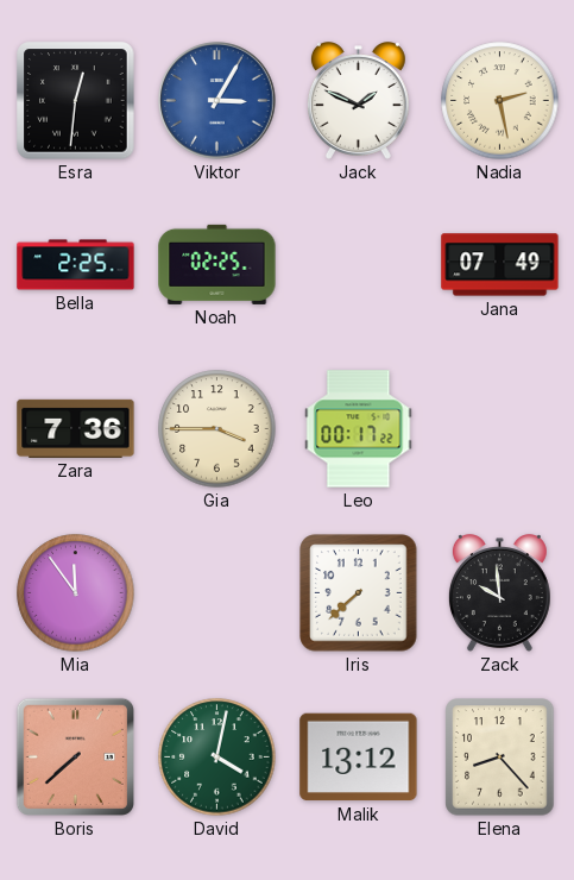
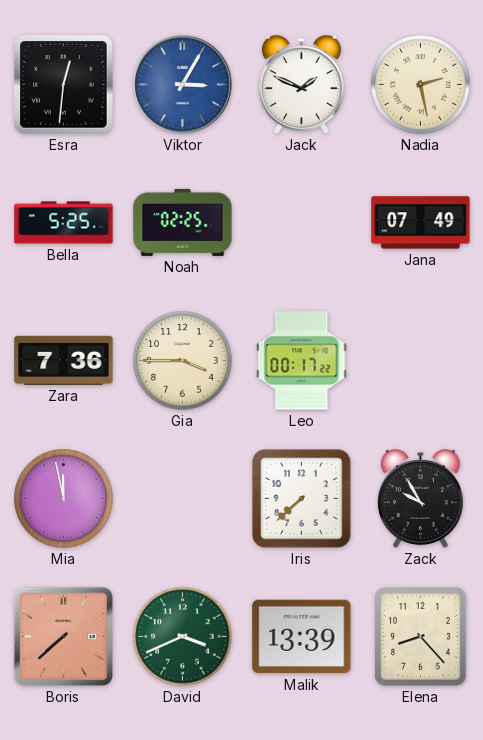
Bella: 2:25 -> 5:25
Mia: 11:54 -> 11:58
Zack: 9:59 -> 9:55
David: 4:02 -> 3:41
Malik: 13:12 -> 13:39
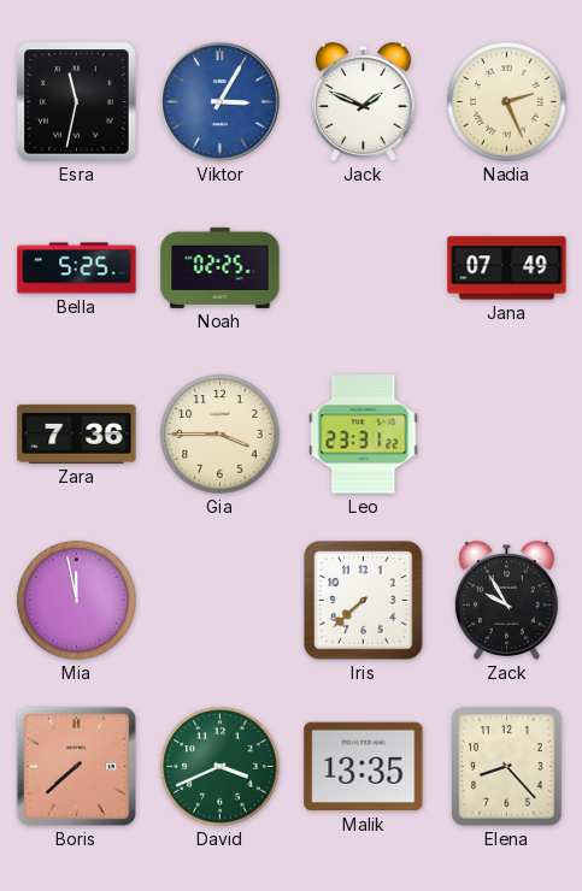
Esra: 12:31 -> 11:32
Nadia: 2:28 -> 2:26
Leo: 00:17 -> 23:31
Malik: 13:39 -> 13:35
